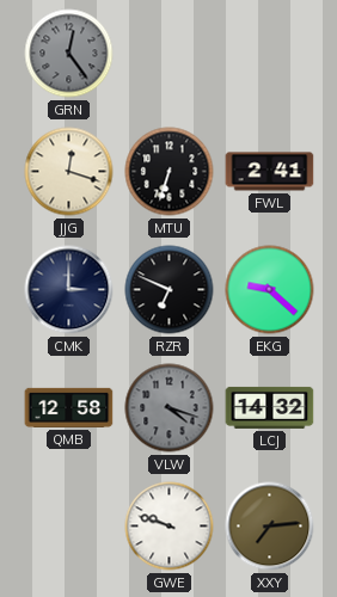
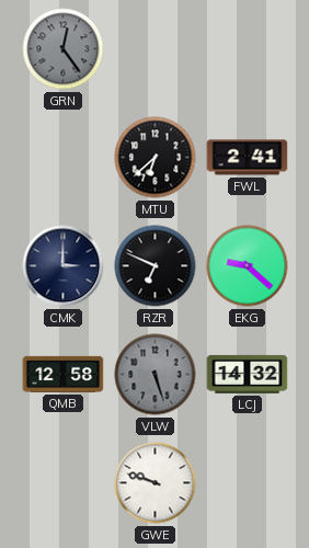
JJG: 12:18 -> none
MTU: 6:33 -> 6:38
VLW: 4:18 -> 5:27
XXY: 7:14 -> none
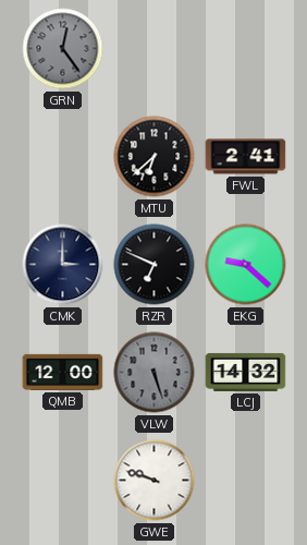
QMB: 12:58 -> 12:00
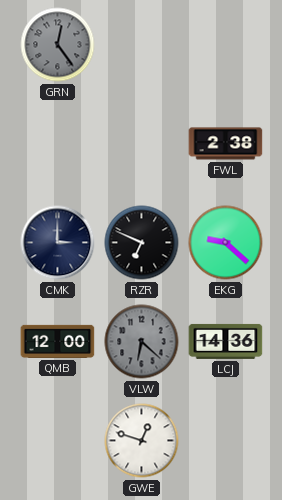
MTU: 6:38 -> none
FWL: 2:41 -> 2:38
VLW: 5:27 -> 6:22
LCJ: 14:32 -> 14:36
GWE: 9:48 -> 12:48
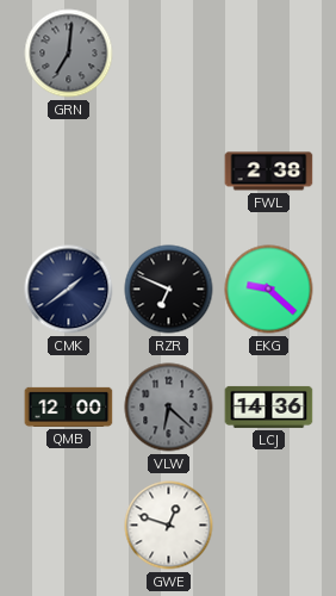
GRN: 12:24 -> 7:01
CMK: 3:00 -> 1:39
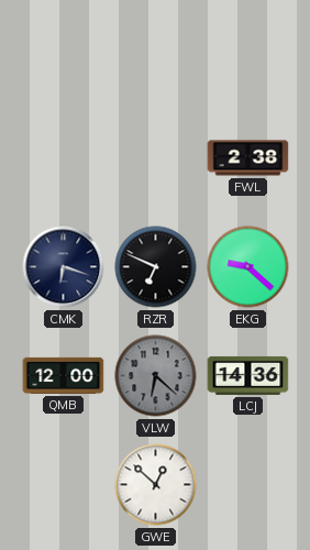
GRN: 7:01 -> none
CMK: 1:39 -> 6:18
GWE: 12:48 -> 12:52
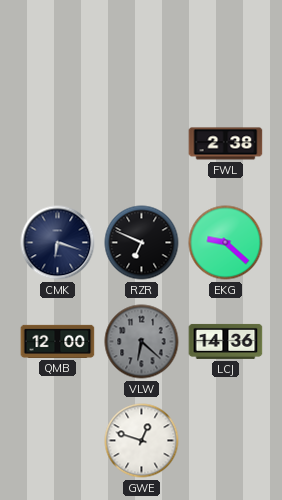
GWE: 12:52 -> 12:48
